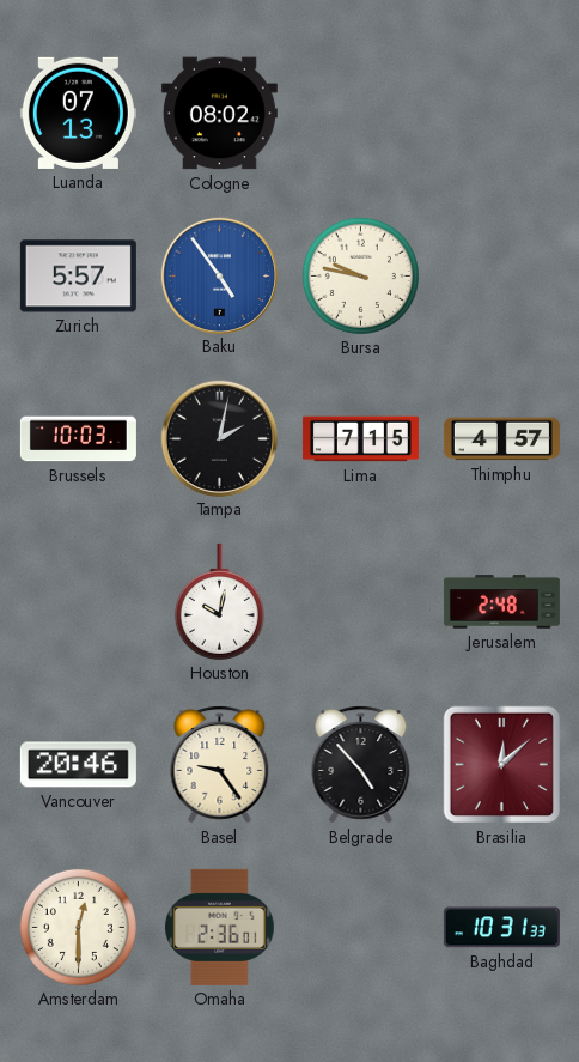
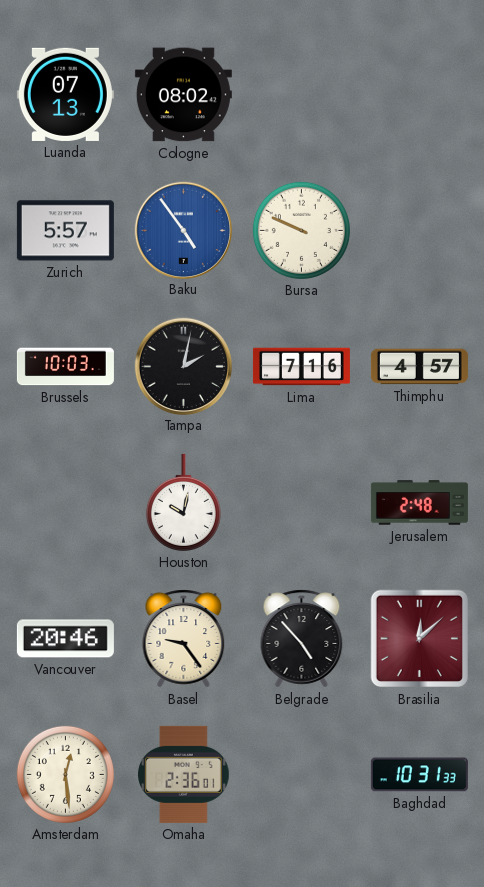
Bursa: 9:47 -> 9:49
Lima: 7:15 -> 7:16
Amsterdam: 12:30 -> 12:29
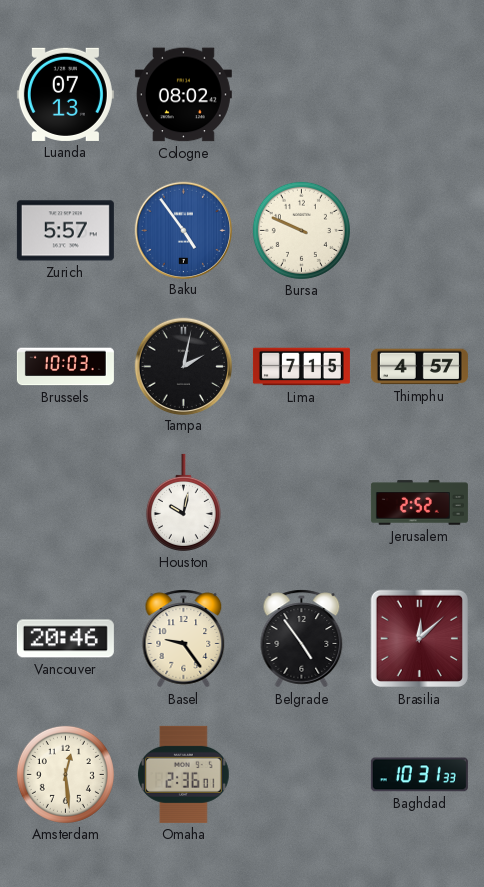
Lima: 7:16 -> 7:15
Jerusalem: 2:48 -> 2:52
Belgrade: 4:53 -> 4:54
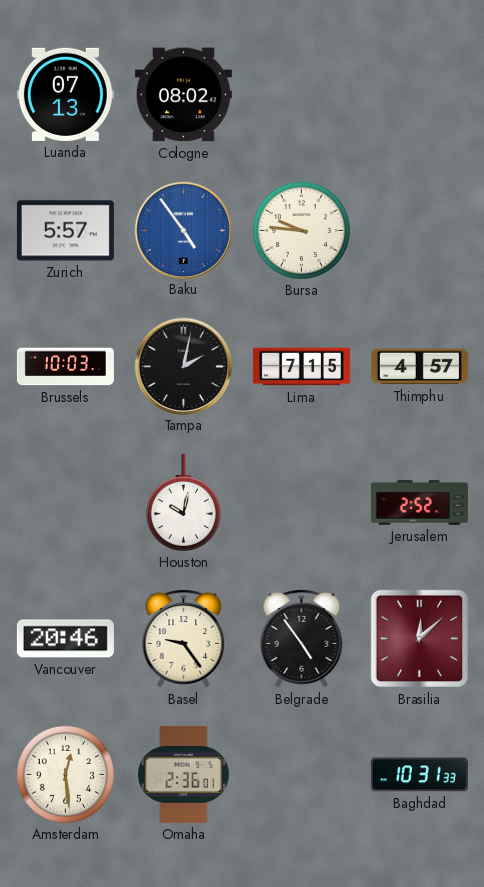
Bursa: 9:49 -> 9:46
